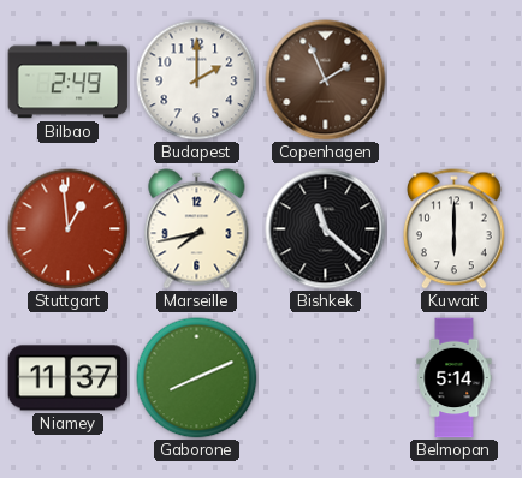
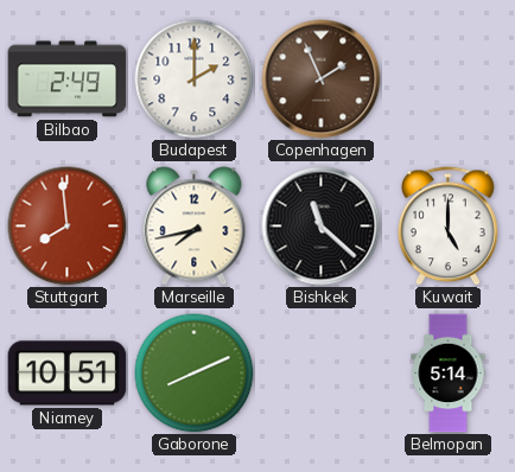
Stuttgart: 12:59 -> 7:59
Kuwait: 6:00 -> 5:00
Niamey: 11:37 -> 10:51
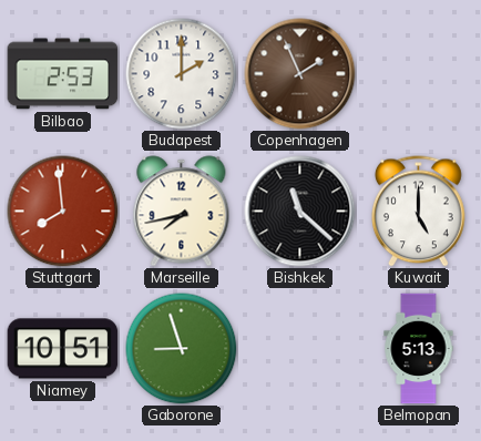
Bilbao: 2:49 -> 2:53
Gaborone: 8:11 -> 8:57
Belmopan: 5:14 -> 5:13
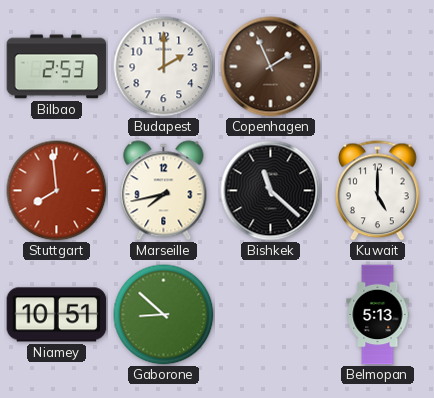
Gaborone: 8:57 -> 8:52
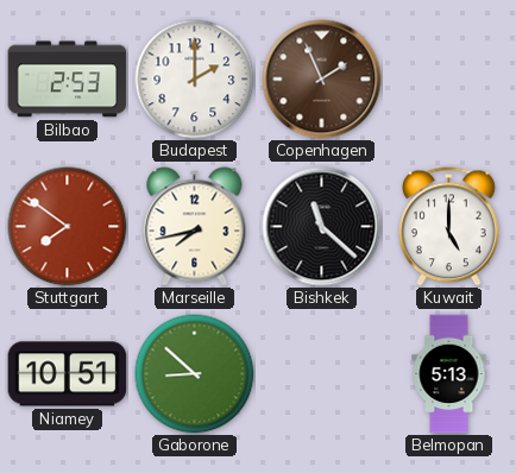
Stuttgart: 7:59 -> 7:51
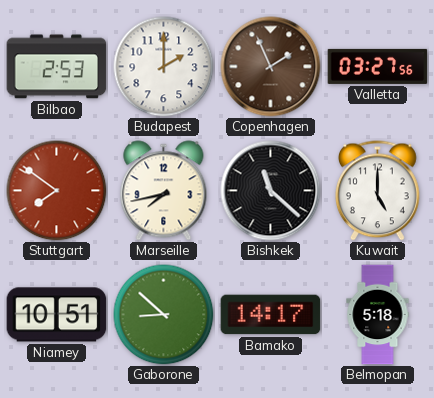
Valletta: none -> 03:27
Bamako: none -> 14:17
Belmopan: 5:13 -> 5:18
